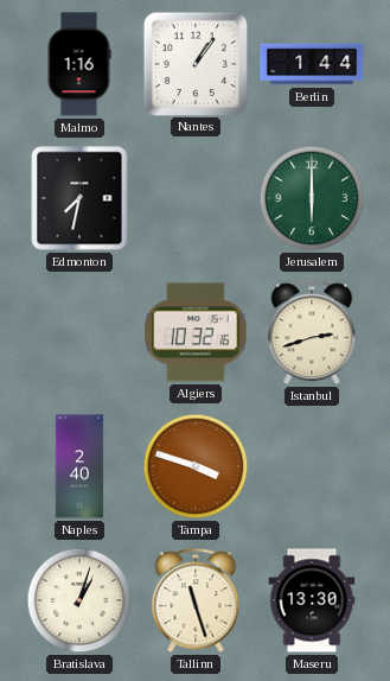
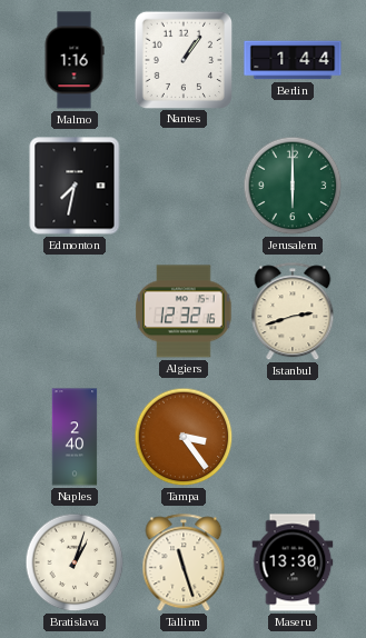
Algiers: 10:32 -> 12:32
Tampa: 3:48 -> 3:24
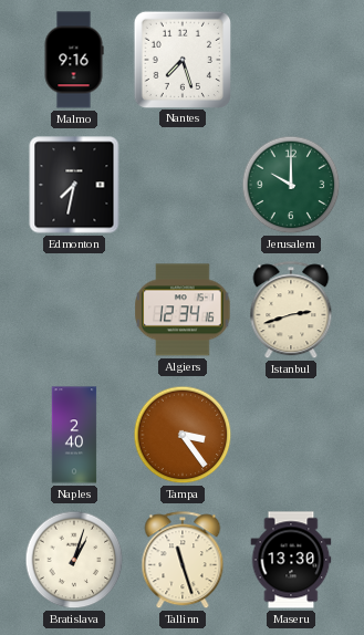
Malmo: 1:16 -> 9:16
Nantes: 1:06 -> 7:27
Berlin: 1:44 -> none
Jerusalem: 6:00 -> 10:00
Algiers: 12:32 -> 12:34
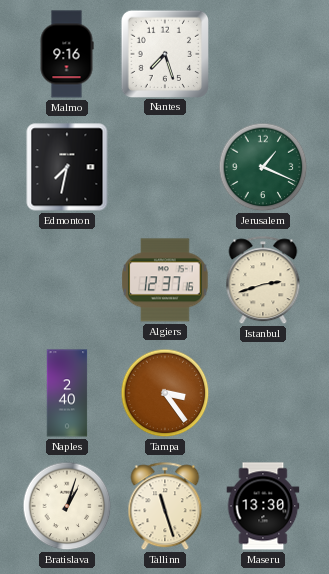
Jerusalem: 10:00 -> 1:19
Algiers: 12:34 -> 12:37
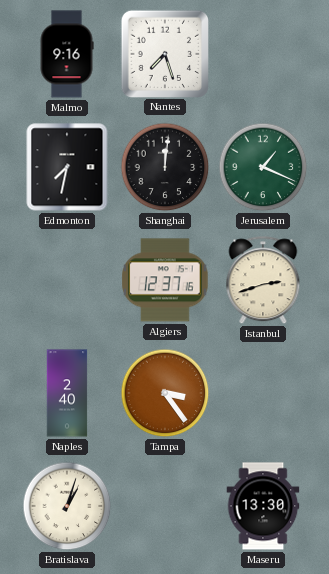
Shanghai: none -> 12:01
Tallinn: 11:27 -> none
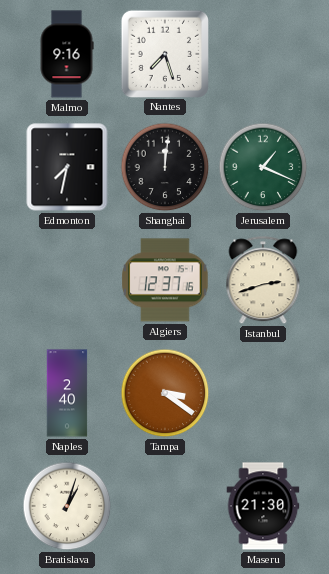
Tampa: 3:24 -> 3:21
Maseru: 13:30 -> 21:30
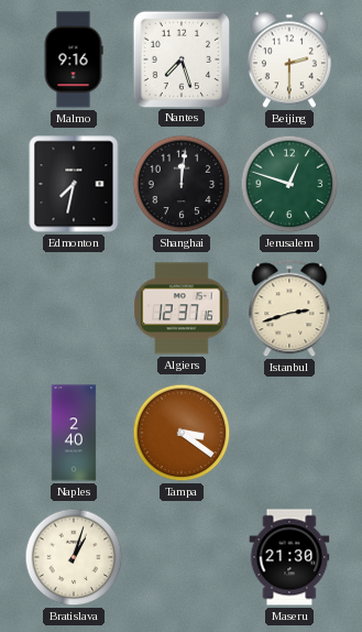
Beijing: none -> 2:30
Jerusalem: 1:19 -> 12:48
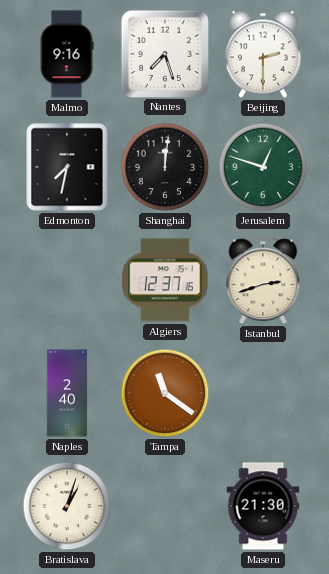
Tampa: 3:21 -> 11:21
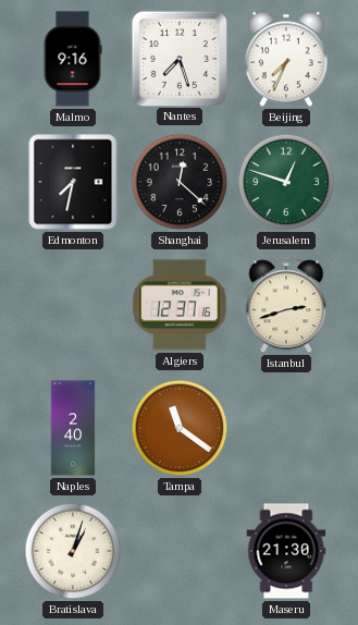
Beijing: 2:30 -> 7:34
Shanghai: 12:01 -> 12:22
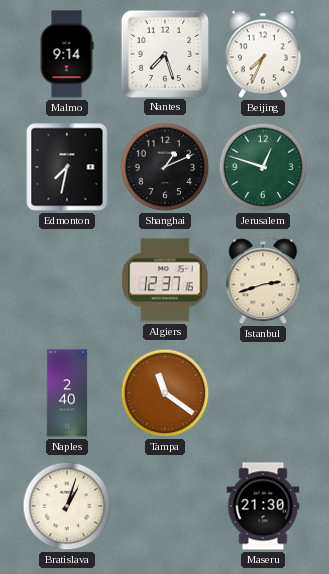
Malmo: 9:16 -> 9:14
Shanghai: 12:22 -> 1:11
